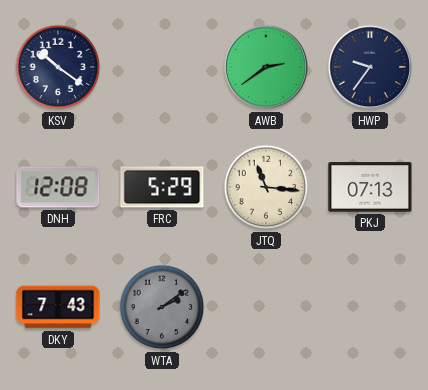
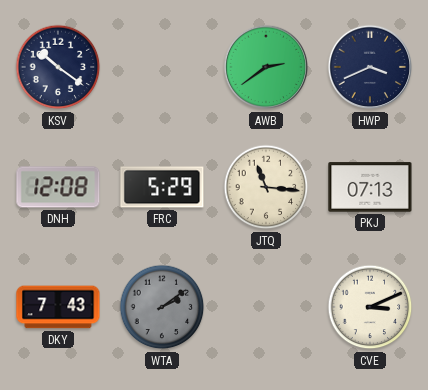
HWP: 9:36 -> 3:41
CVE: none -> 3:11
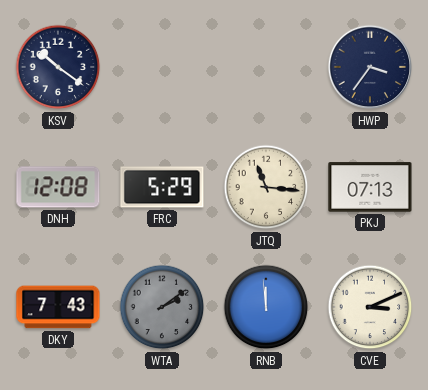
AWB: 2:39 -> none
HWP: 3:41 -> 3:36
RNB: none -> 11:59
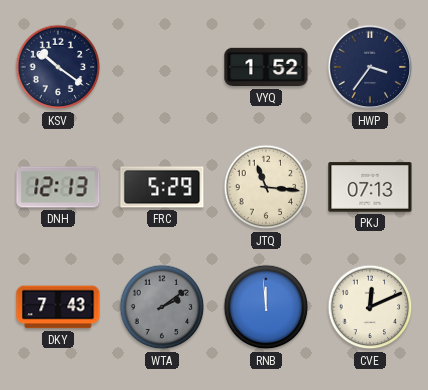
VYQ: none -> 1:52
DNH: 12:08 -> 12:13
CVE: 3:11 -> 12:11
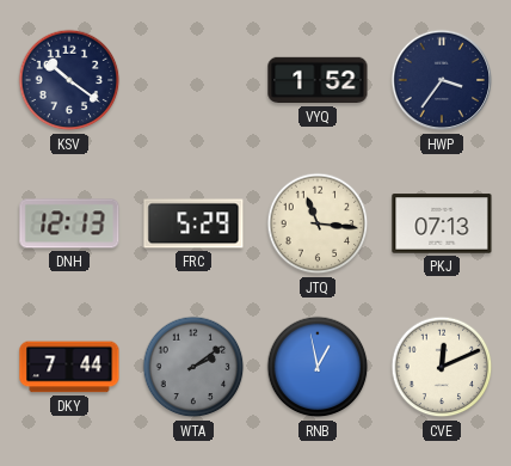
DKY: 7:43 -> 7:44
RNB: 11:59 -> 12:58
